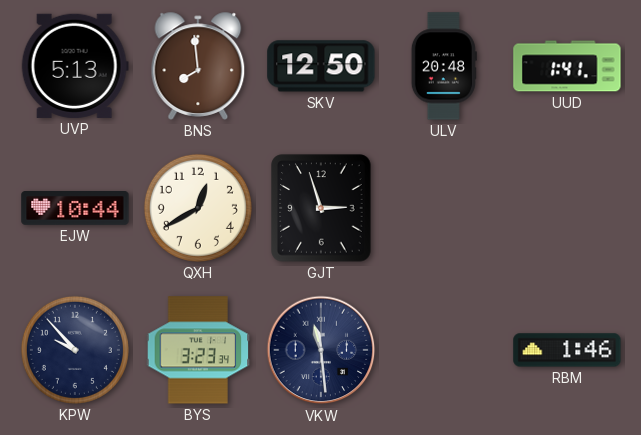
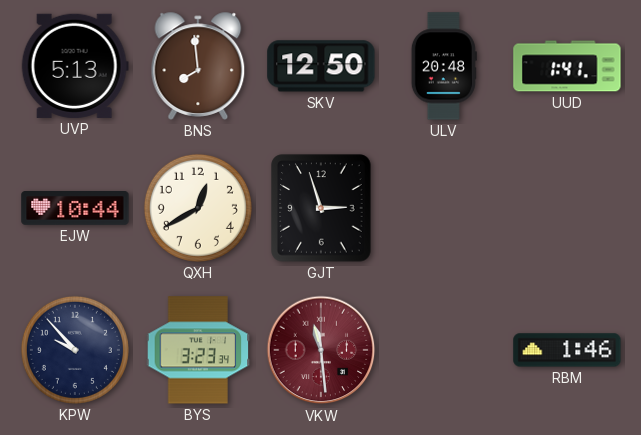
VKW dial: navy -> burgundy
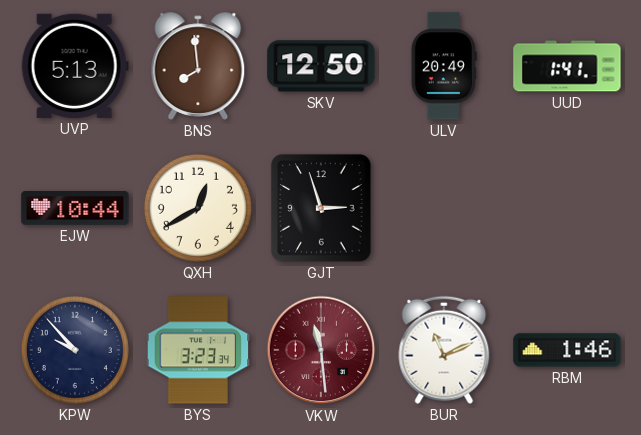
ULV: 20:48 -> 20:49
BUR: none -> 11:11
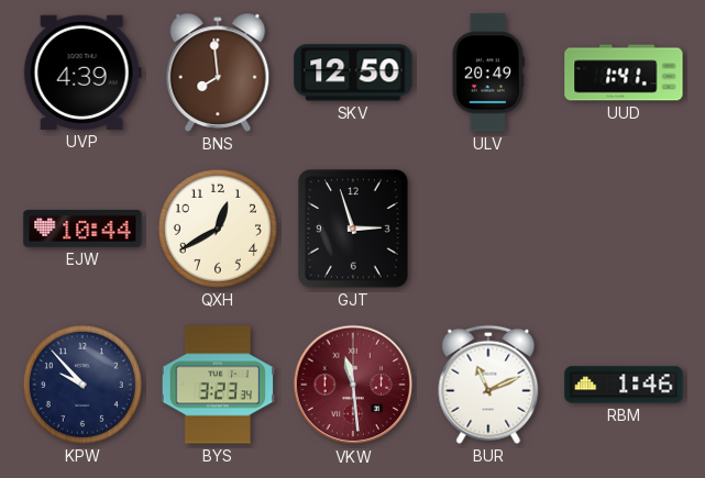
UVP: 5:13 -> 4:39
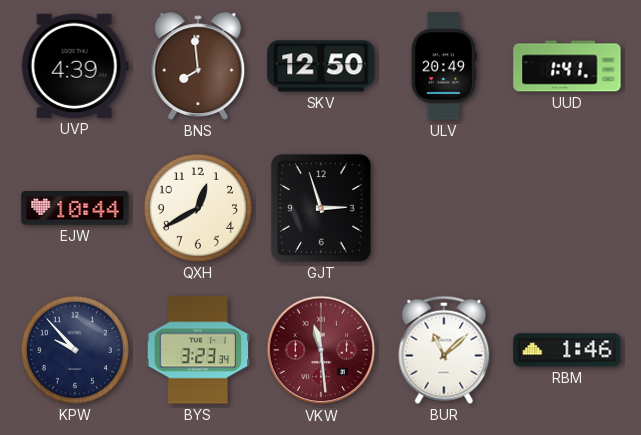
BUR: 11:11 -> 11:08
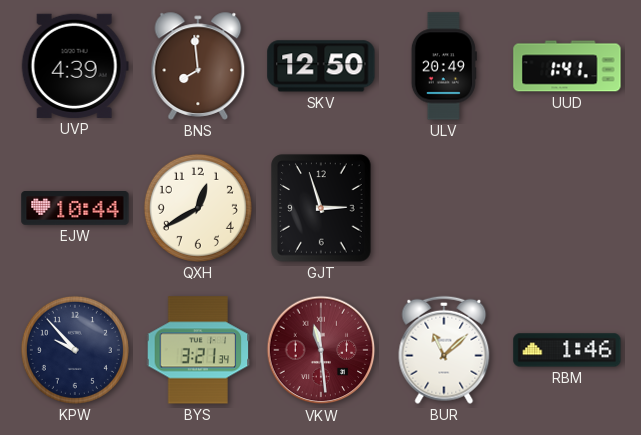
BYS: 3:23 -> 3:21
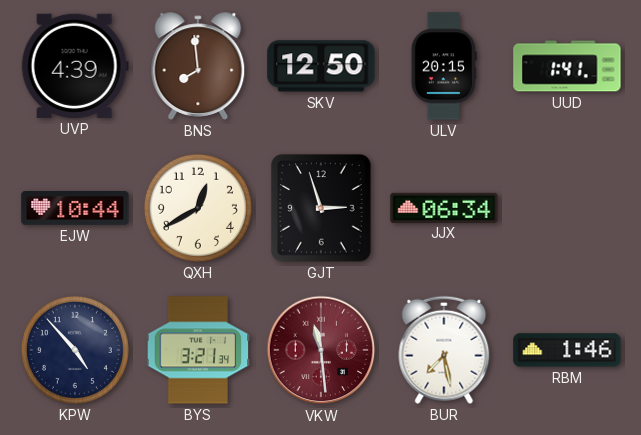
ULV: 20:49 -> 20:15
JJX: none -> 06:34
KPW: 9:53 -> 4:53
BUR: 11:08 -> 7:28
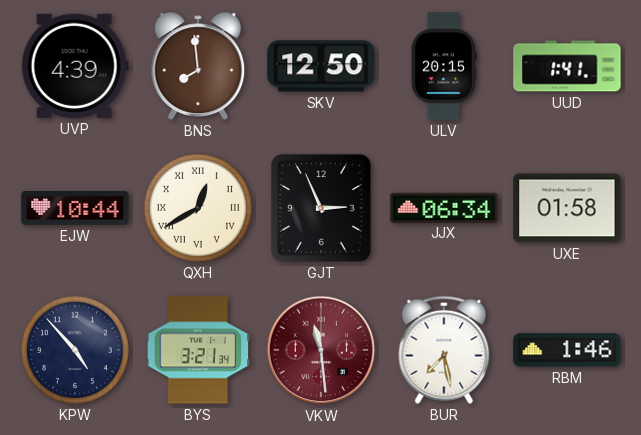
QXH numerals: Arabic -> Roman
GJT: 2:57 -> 2:56
UXE: none -> 01:58
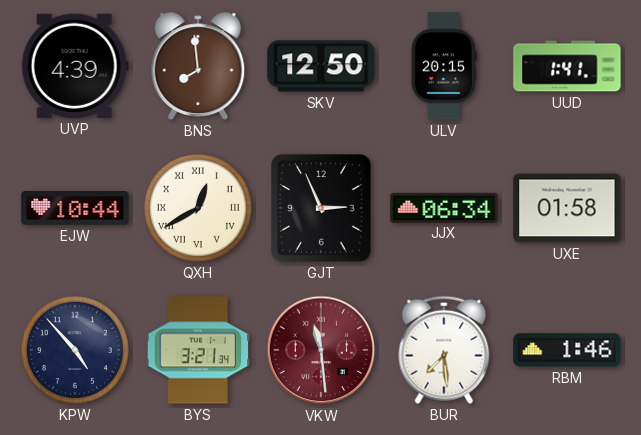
BUR: 7:28 -> 7:29
